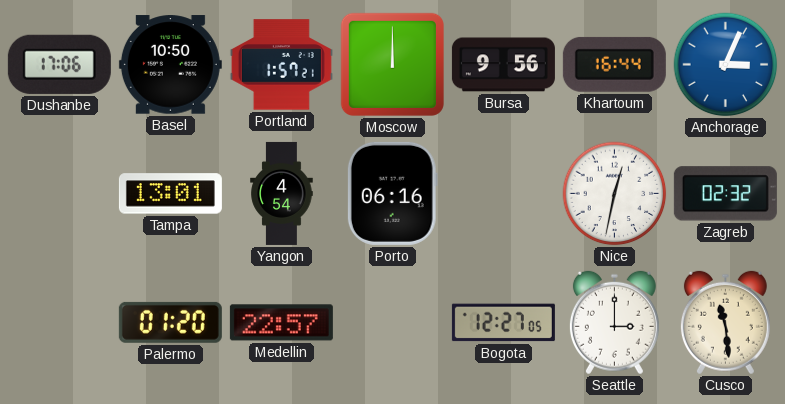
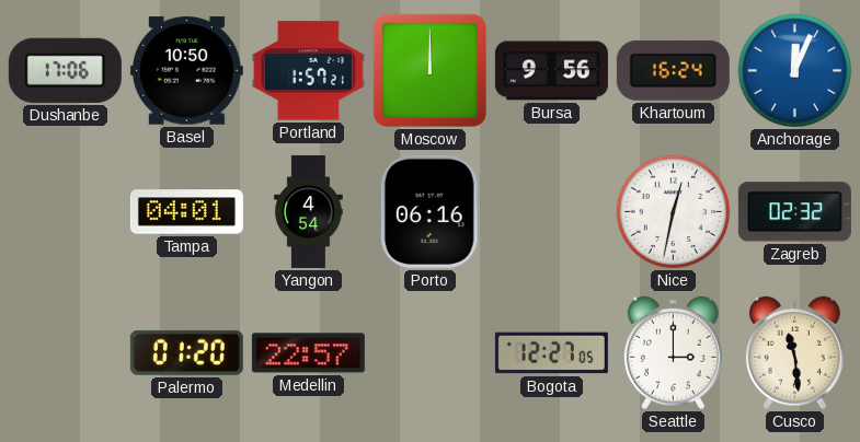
Khartoum: 16:44 -> 16:24
Anchorage: 3:04 -> 12:04
Tampa: 13:01 -> 04:01
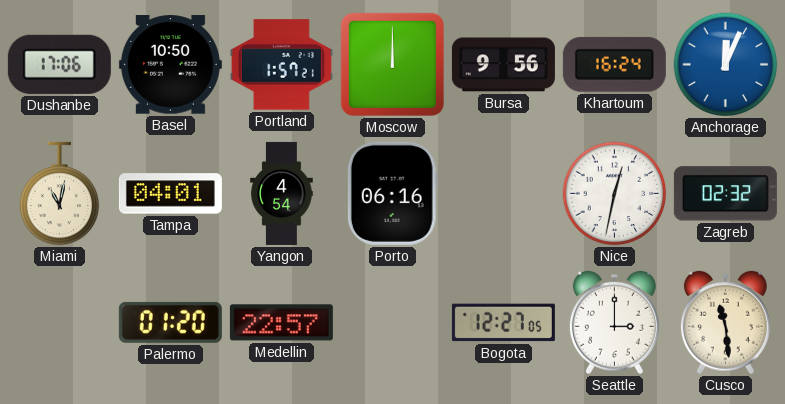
Miami: none -> 11:02
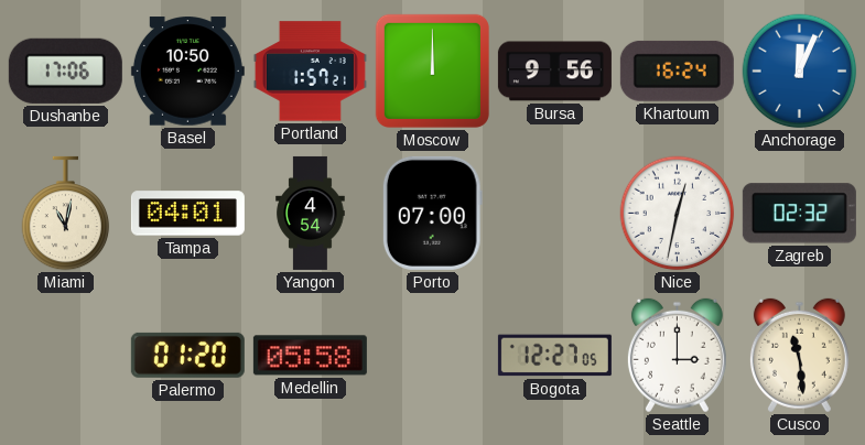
Porto: 06:16 -> 07:00
Medellin: 22:57 -> 05:58
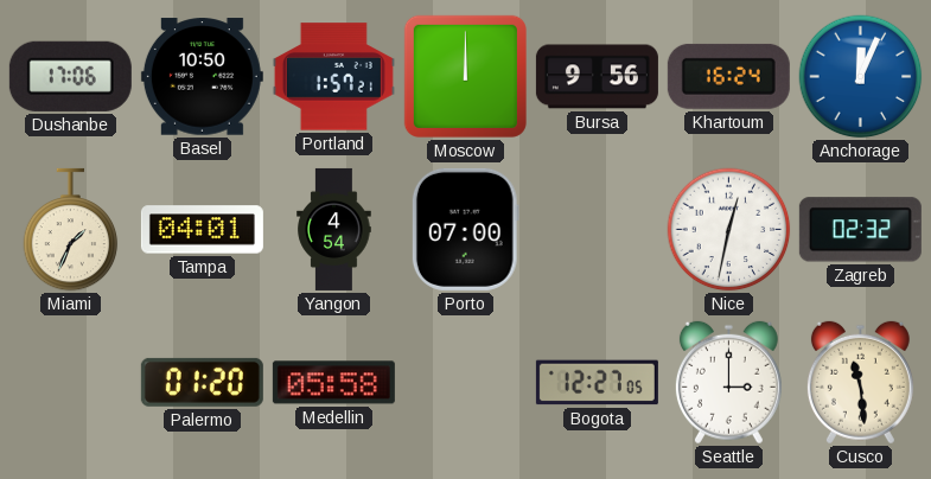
Miami: 11:02 -> 1:34
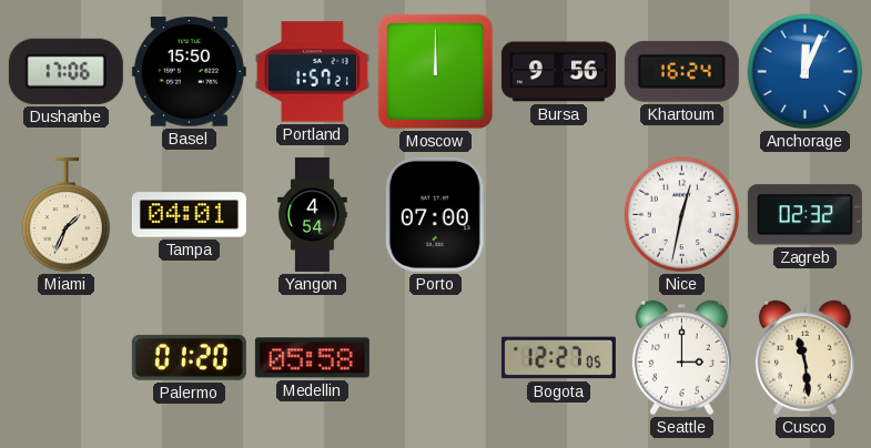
Basel: 10:50 -> 15:50
